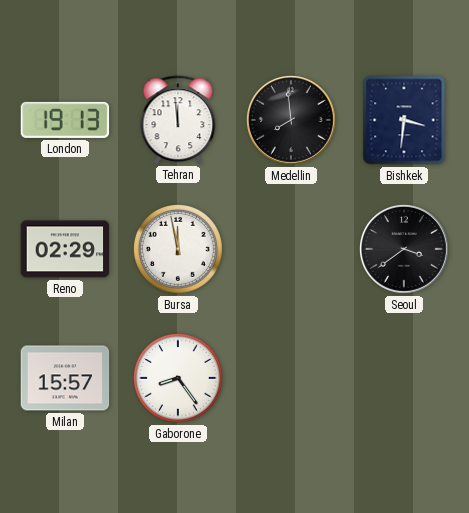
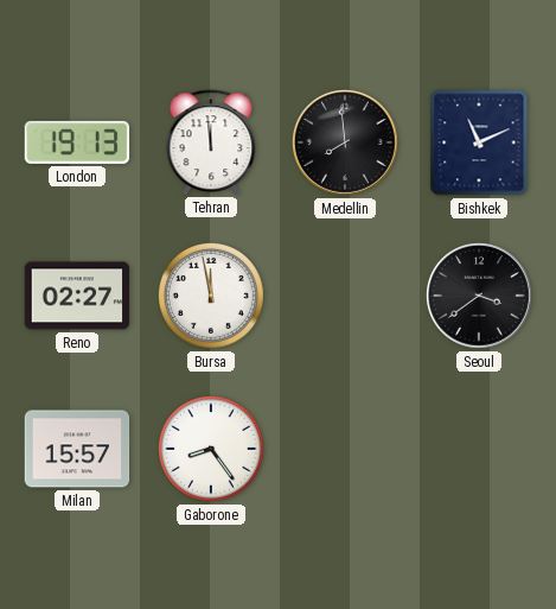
Bishkek: 3:31 -> 11:11
Reno: 02:29 -> 02:27
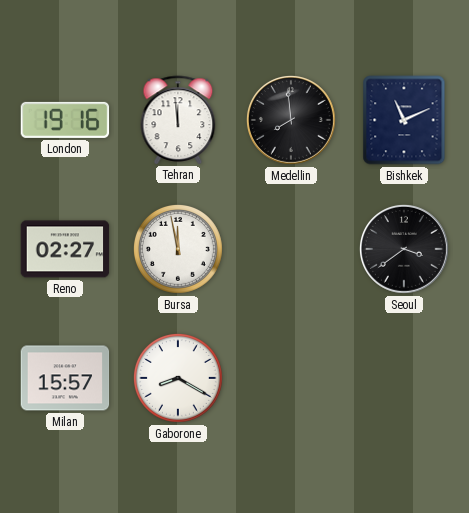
London: 19:13 -> 19:16
Gaborone: 8:24 -> 8:20
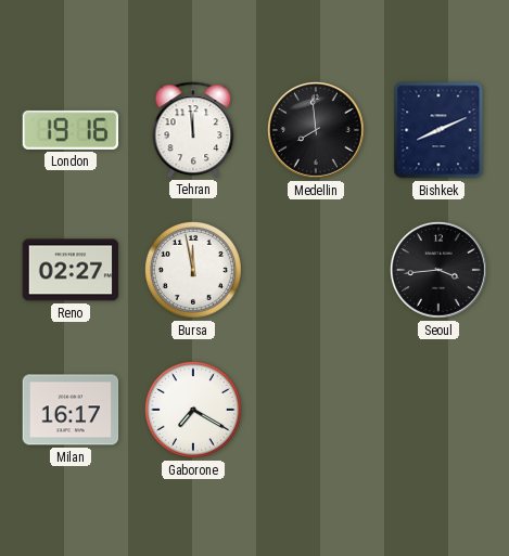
Bishkek: 11:11 -> 8:11
Seoul: 3:39 -> 3:44
Milan: 15:57 -> 16:17
Gaborone: 8:20 -> 7:20
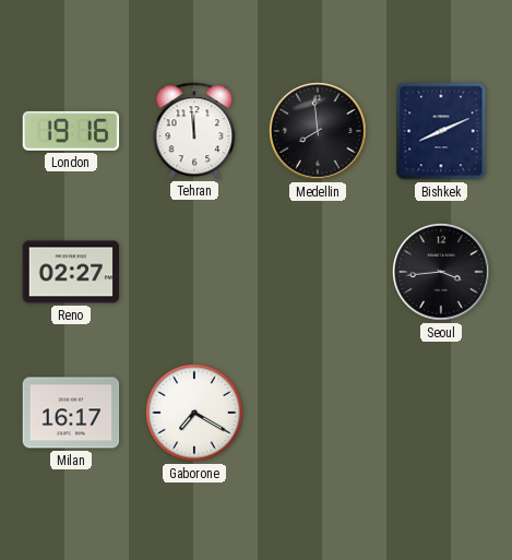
Bursa: 11:58 -> none
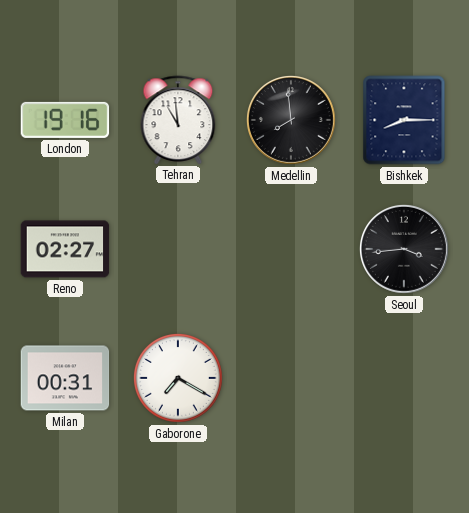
Tehran: 11:59 -> 10:59
Bishkek: 8:11 -> 8:15
Milan: 16:17 -> 00:31
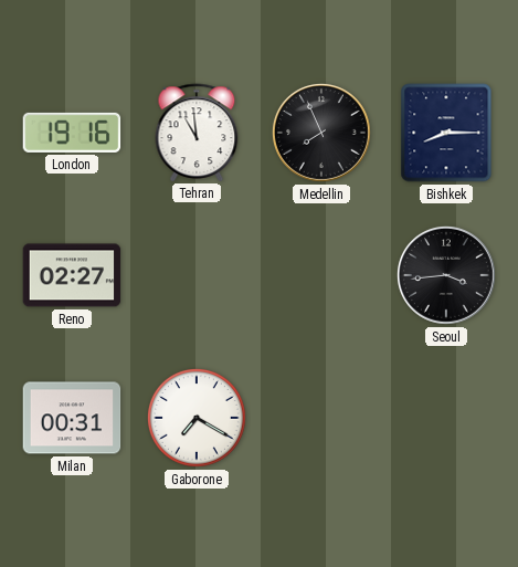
Medellin: 7:59 -> 7:56
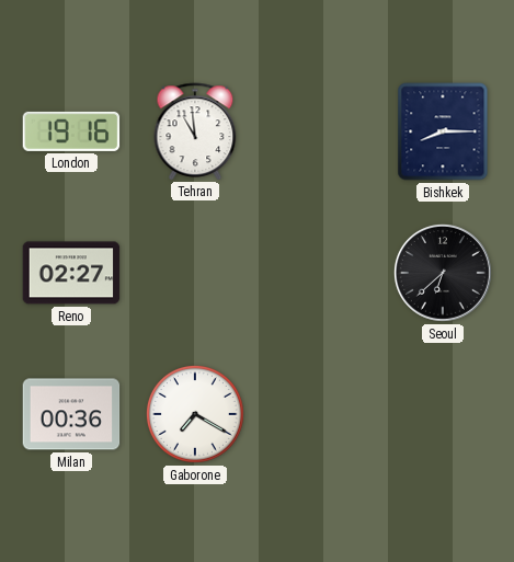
Medellin: 7:56 -> none
Seoul: 3:44 -> 6:38
Milan: 00:31 -> 00:36
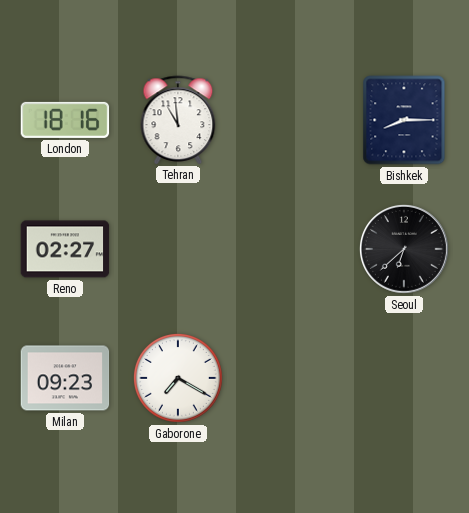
London: 19:16 -> 18:16
Milan: 00:36 -> 09:23
